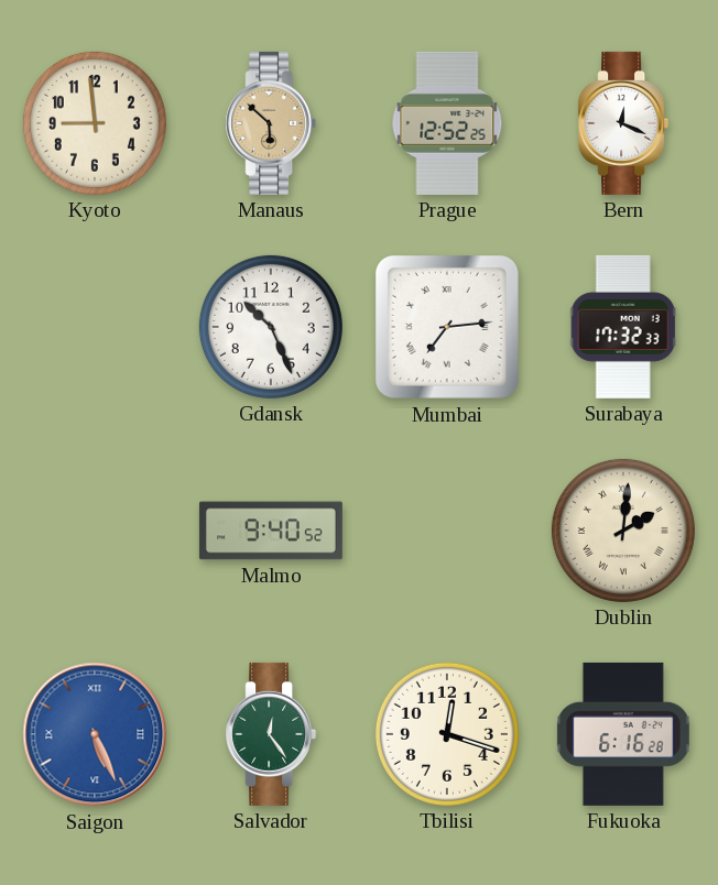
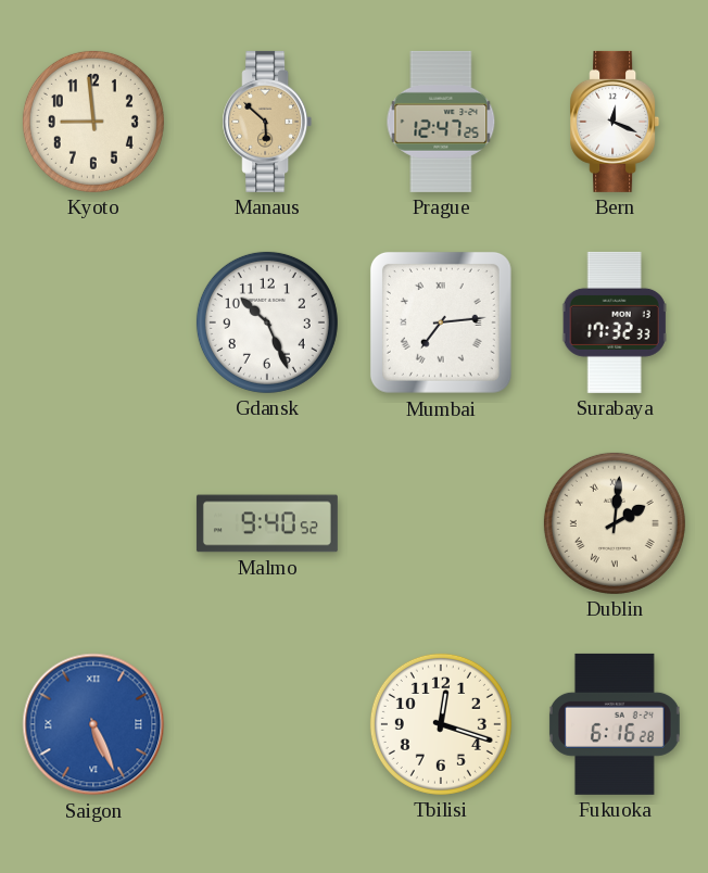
Prague: 12:52 -> 12:47
Salvador: 12:24 -> none
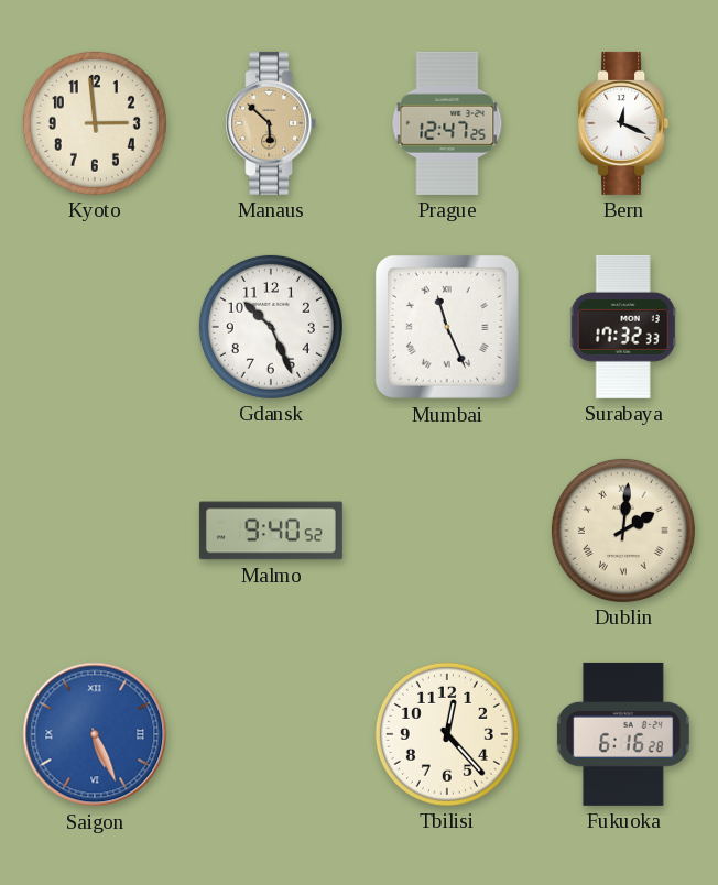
Kyoto: 8:59 -> 2:59
Mumbai: 7:14 -> 11:26
Tbilisi: 12:18 -> 12:23
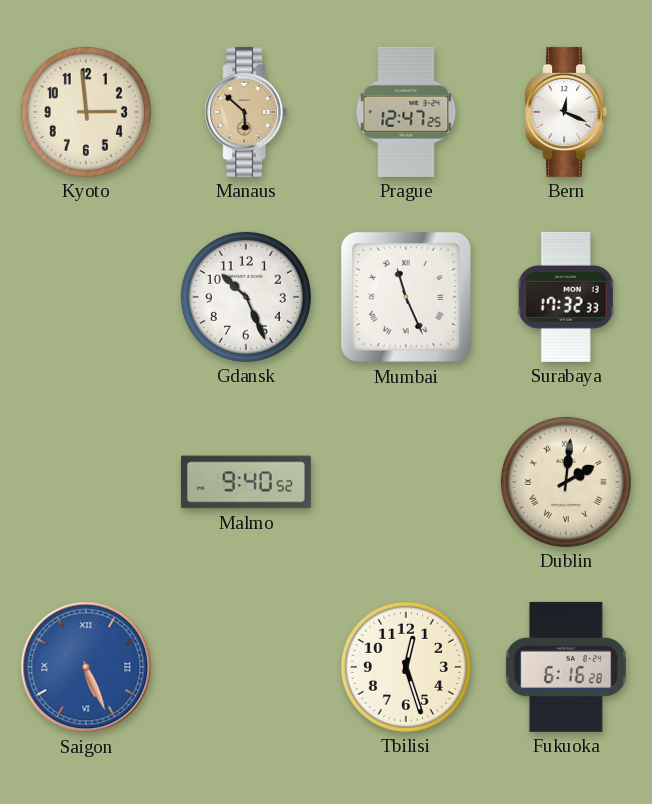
Tbilisi: 12:23 -> 12:27
